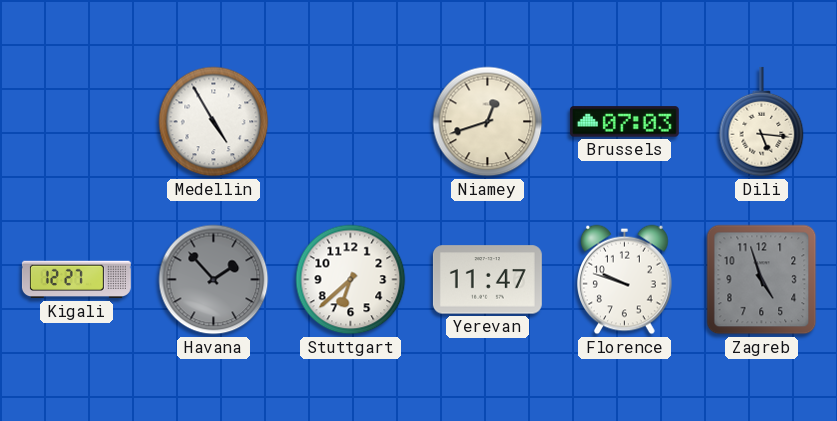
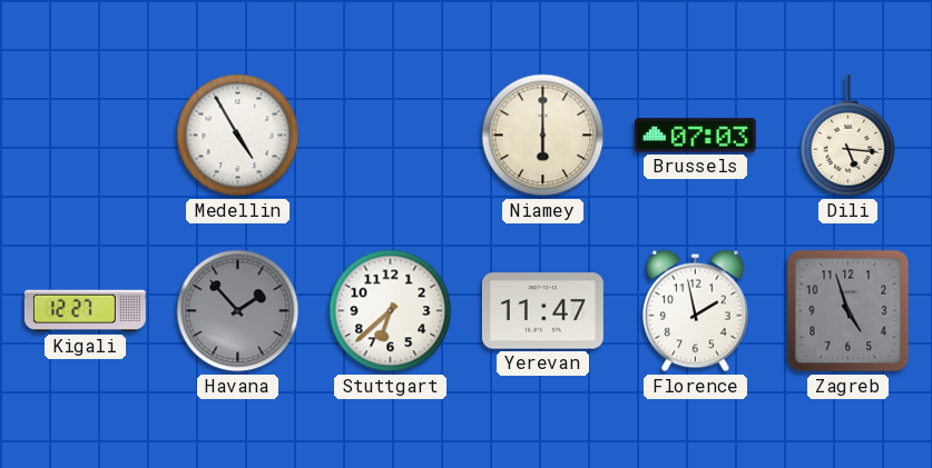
Niamey: 12:42 -> 6:00
Florence: 9:48 -> 1:58
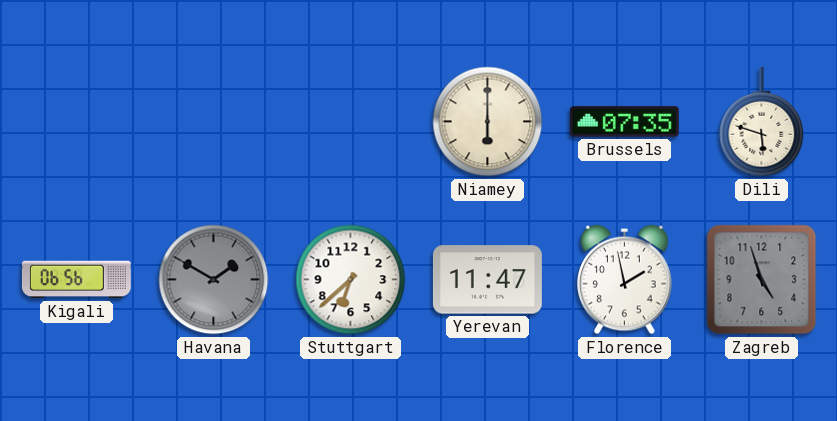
Medellin: 4:55 -> none
Brussels: 07:03 -> 07:35
Dili: 5:16 -> 5:48
Kigali: 12:27 -> 06:56
Havana: 1:53 -> 1:50
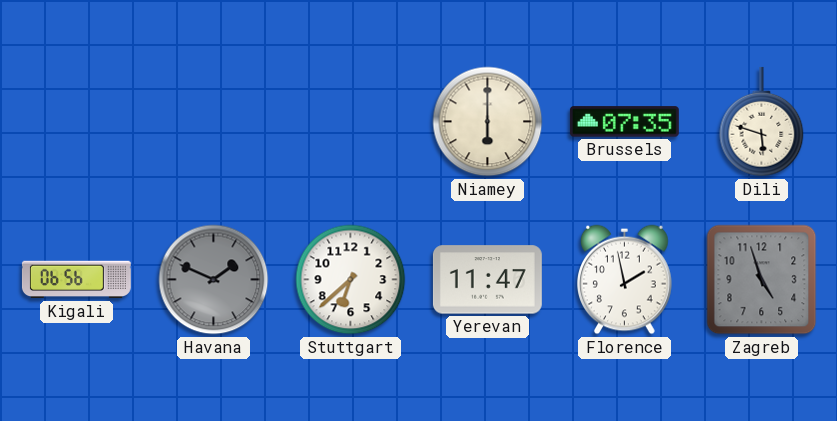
Havana: 1:50 -> 1:49
